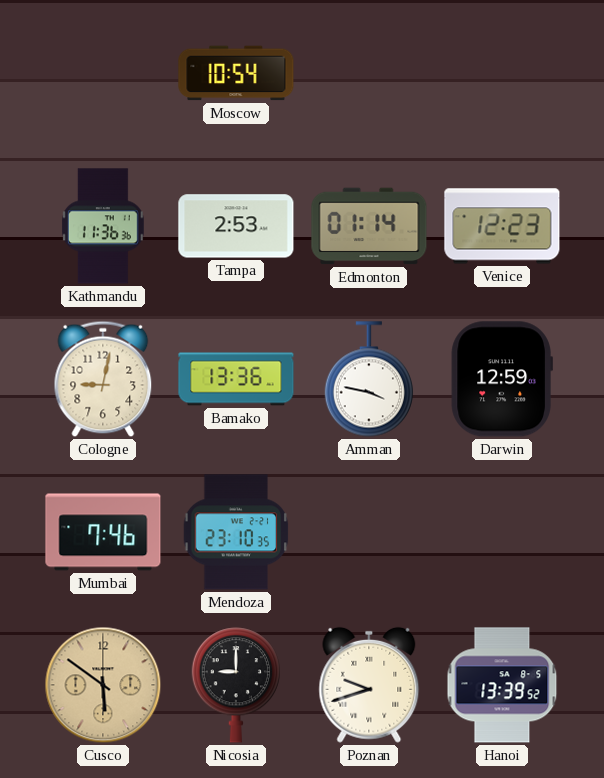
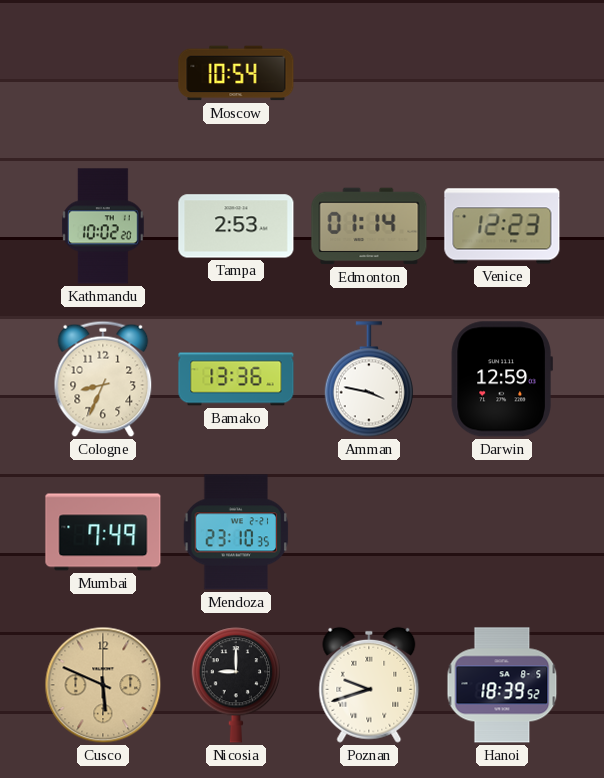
Kathmandu: 11:36 -> 10:02
Cologne: 9:02 -> 8:34
Mumbai: 7:46 -> 7:49
Cusco: 5:51 -> 5:49
Hanoi: 13:39 -> 18:39
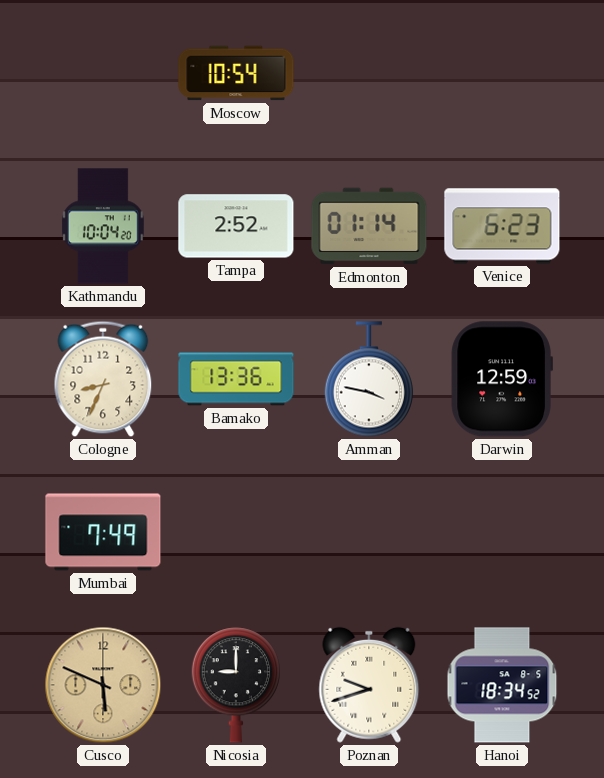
Kathmandu: 10:02 -> 10:04
Tampa: 2:53 -> 2:52
Venice: 12:23 -> 6:23
Mendoza: 23:10 -> none
Hanoi: 18:39 -> 18:34
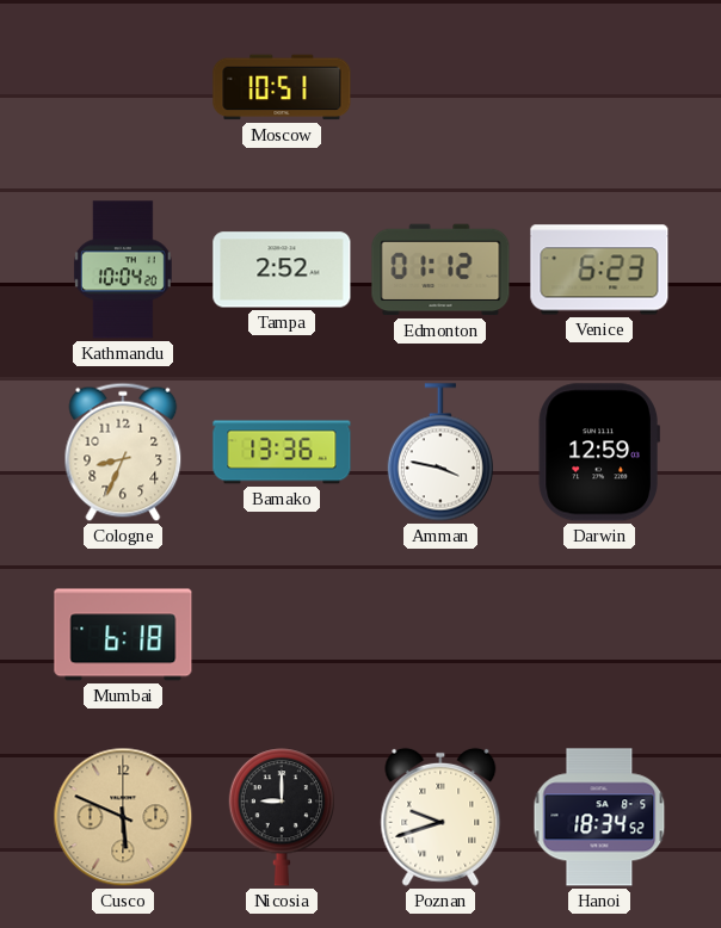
Moscow: 10:54 -> 10:51
Edmonton: 01:14 -> 01:12
Mumbai: 7:49 -> 6:18
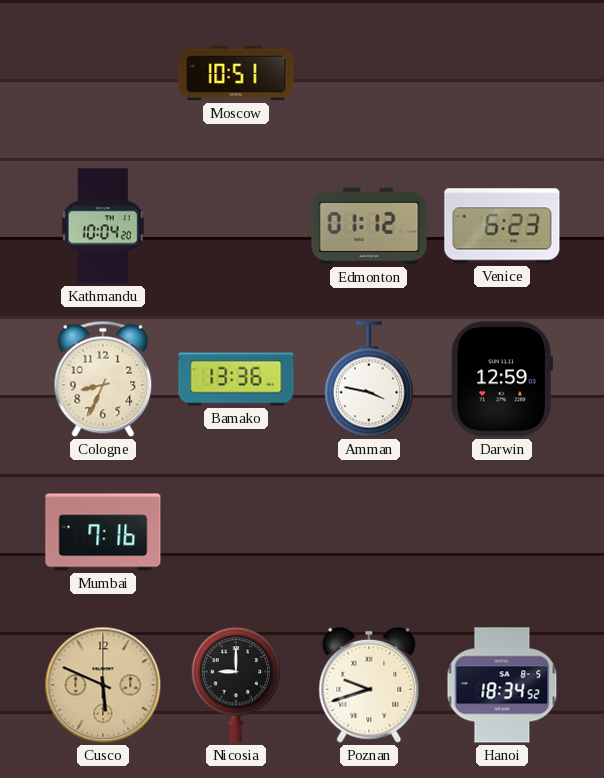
Tampa: 2:52 -> none
Mumbai: 6:18 -> 7:16
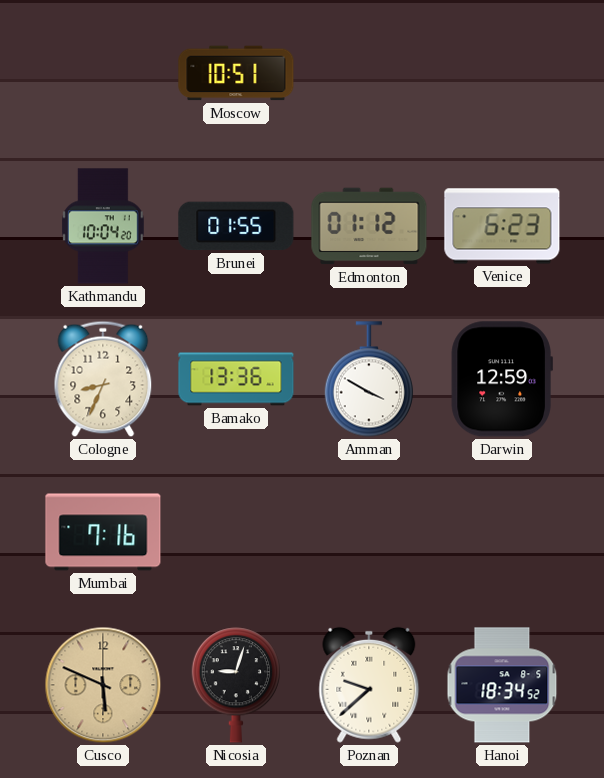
Brunei: none -> 01:55
Amman: 3:47 -> 3:50
Nicosia: 9:00 -> 9:03
Poznan: 9:42 -> 9:38
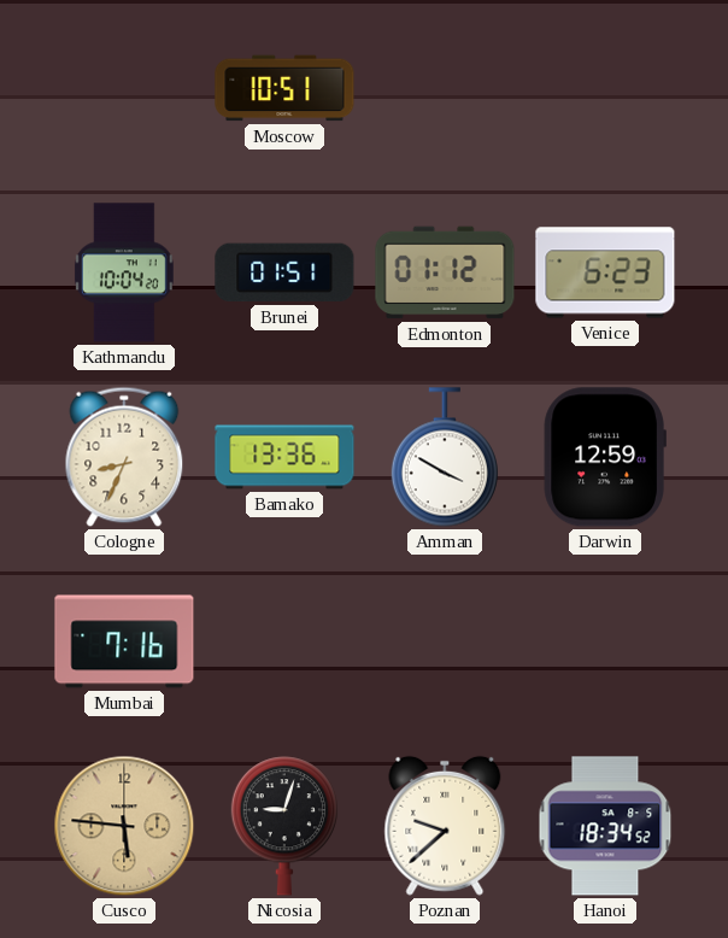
Brunei: 01:55 -> 01:51
Cusco: 5:49 -> 5:46
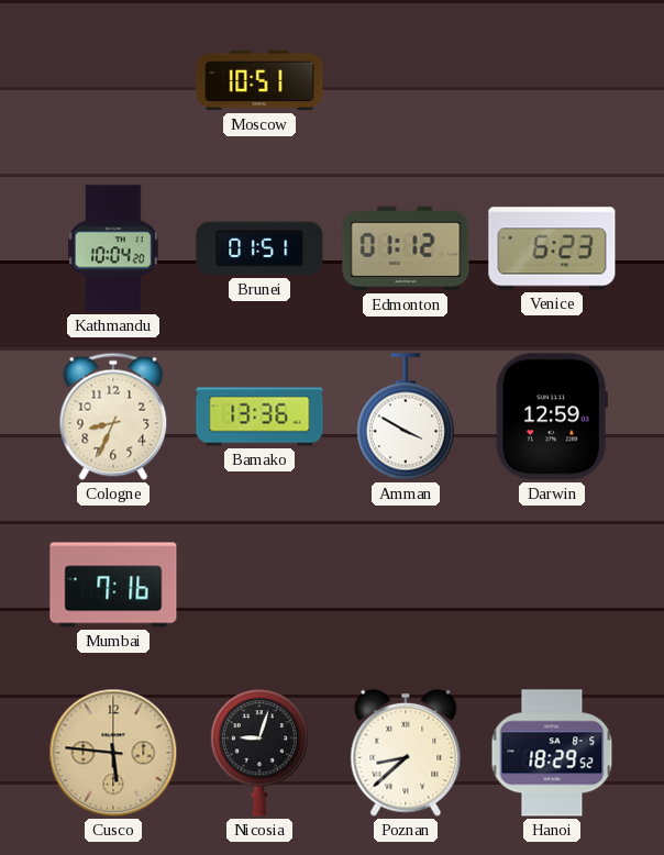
Poznan: 9:38 -> 8:38
Hanoi: 18:34 -> 18:29
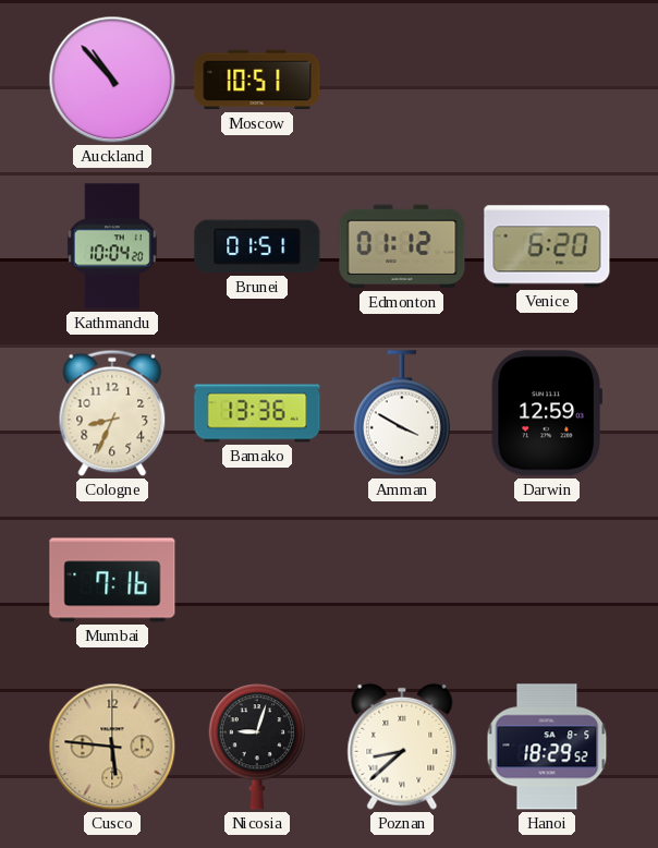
Auckland: none -> 10:53
Venice: 6:23 -> 6:20
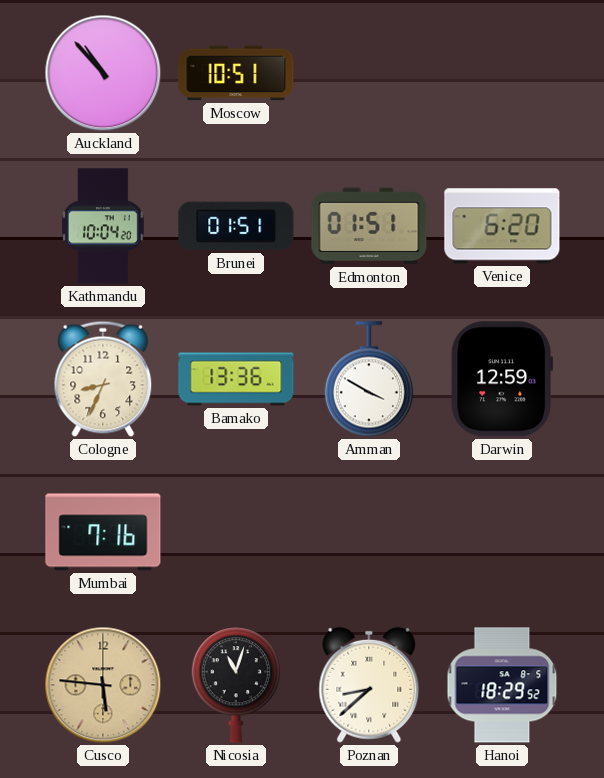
Edmonton: 01:12 -> 01:51
Nicosia: 9:03 -> 11:03
